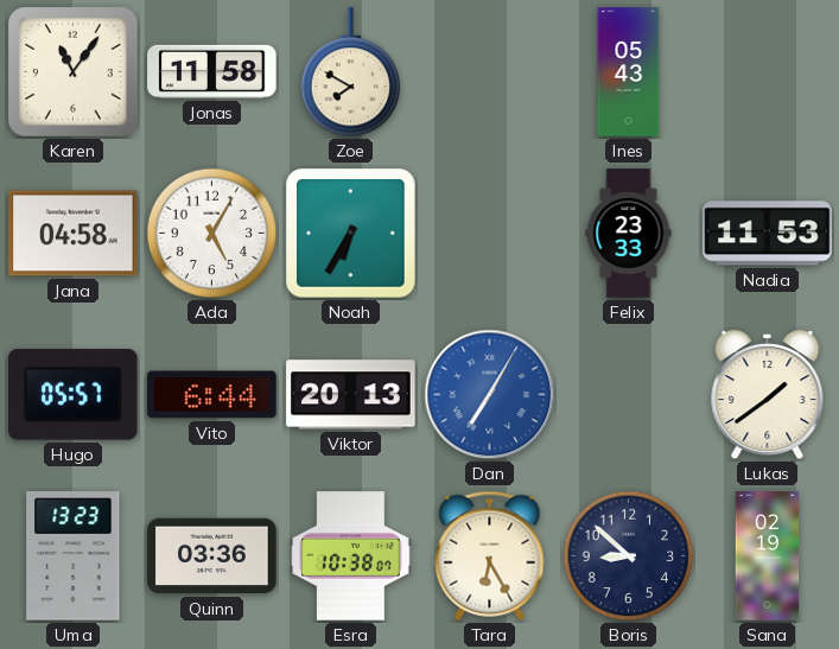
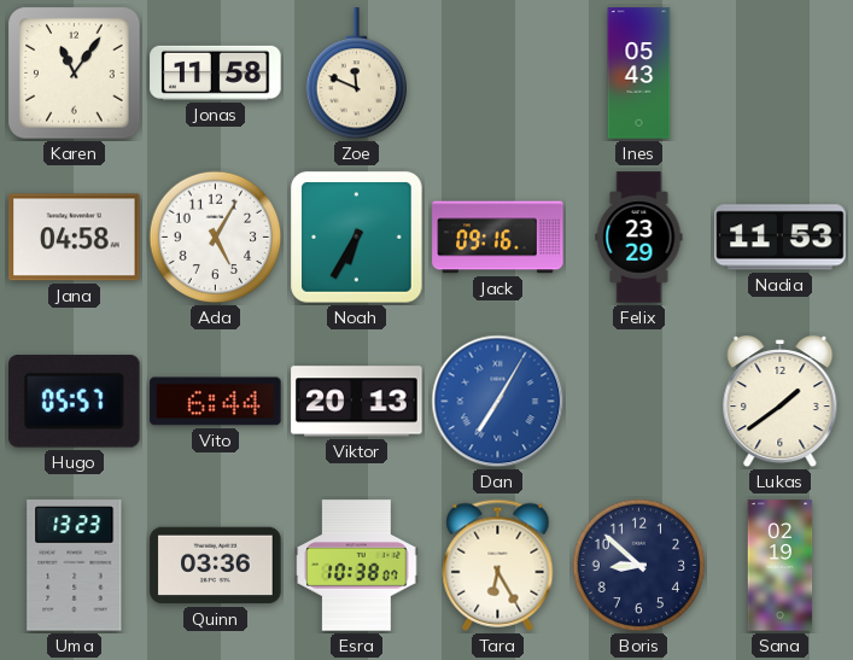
Zoe: 7:50 -> 11:49
Jack: none -> 09:16
Felix: 23:33 -> 23:29
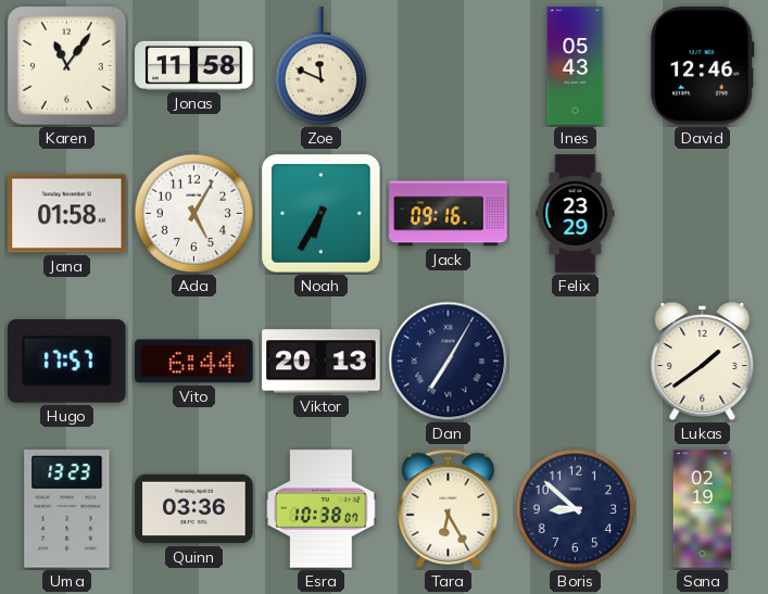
David: none -> 12:46
Jana: 04:58 -> 01:58
Nadia: 11:53 -> none
Hugo: 05:57 -> 17:57
Dan dial: blue -> navy
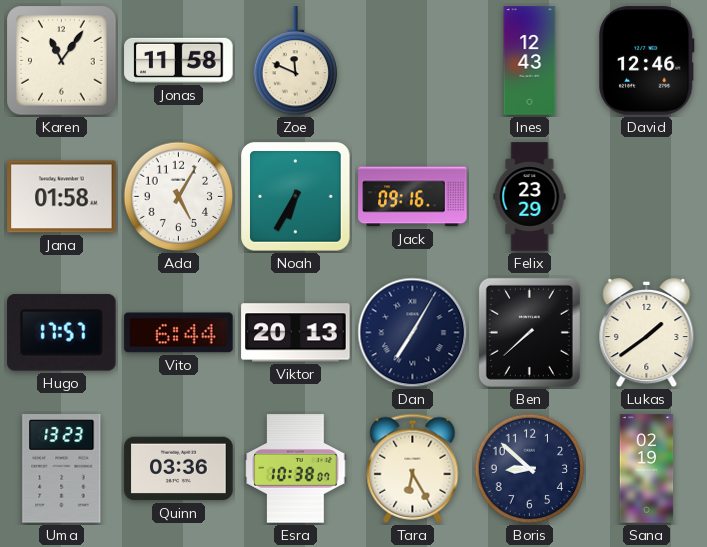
Ines: 05:43 -> 12:43
Ben: none -> 7:38
